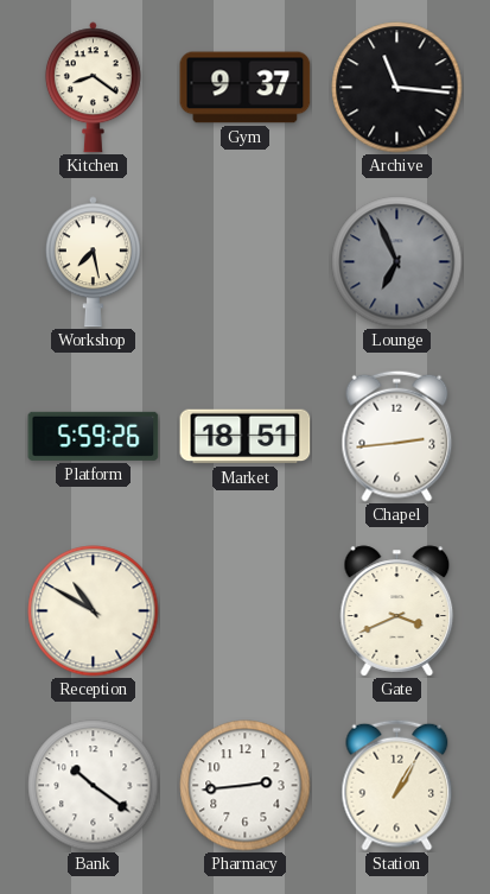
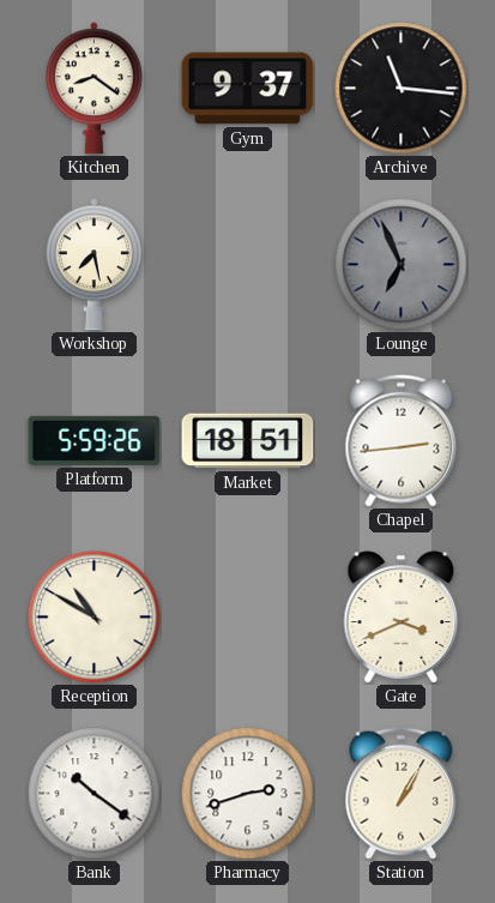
Pharmacy: 2:44 -> 2:42
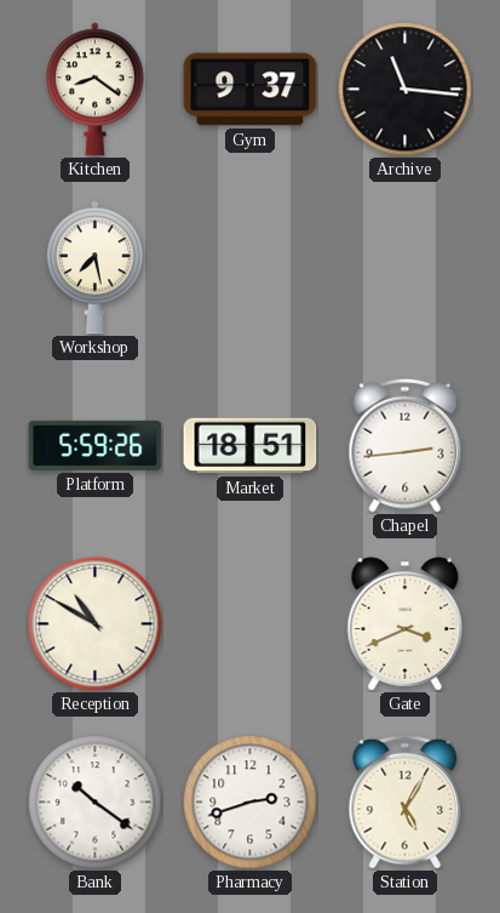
Lounge: 6:56 -> none
Station: 1:05 -> 5:05
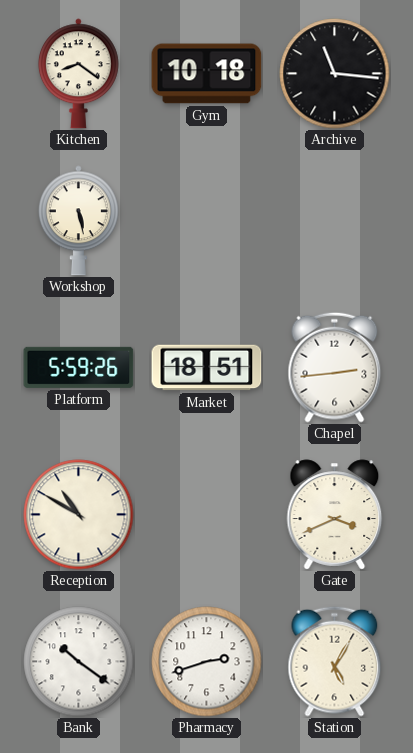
Gym: 9:37 -> 10:18
Workshop: 7:28 -> 5:28
